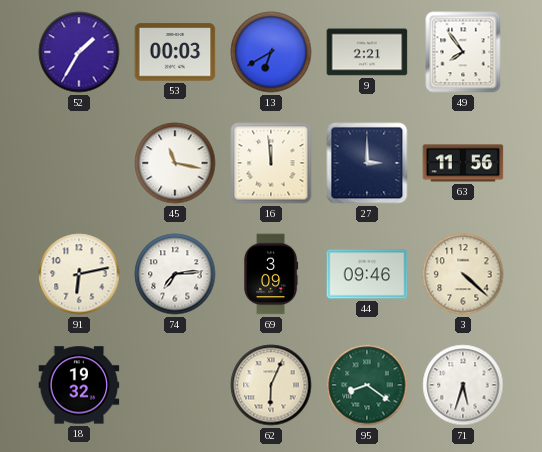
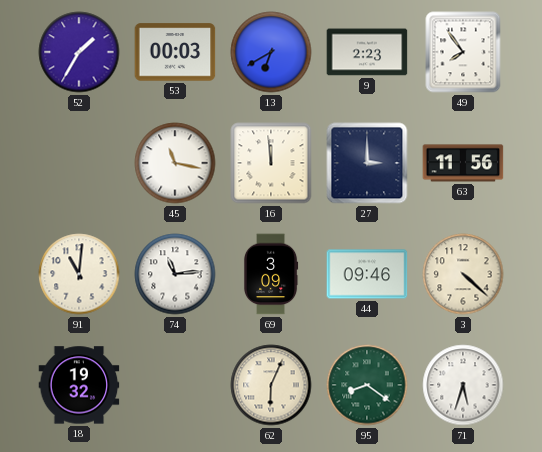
9: 2:21 -> 2:23
91: 6:13 -> 11:01
74: 7:14 -> 11:14
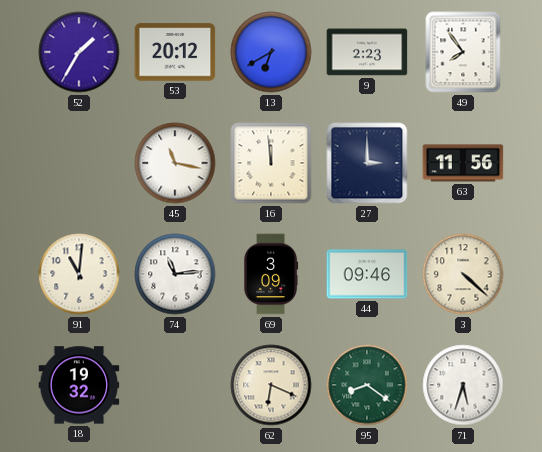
53: 00:03 -> 20:12
62: 6:04 -> 6:19
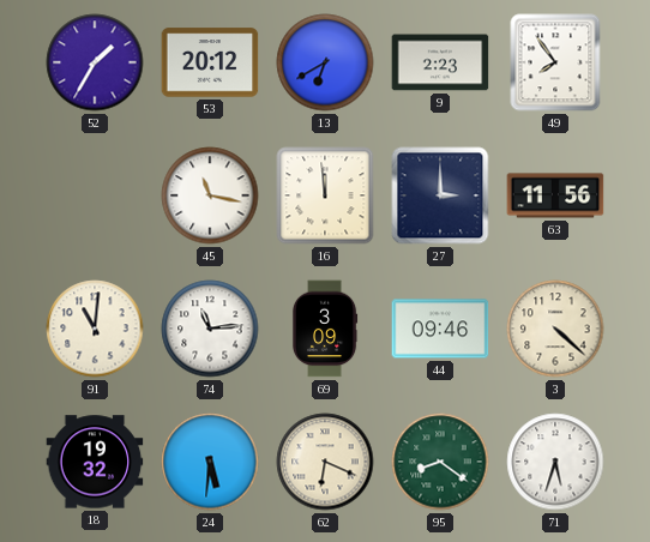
24: none -> 5:31
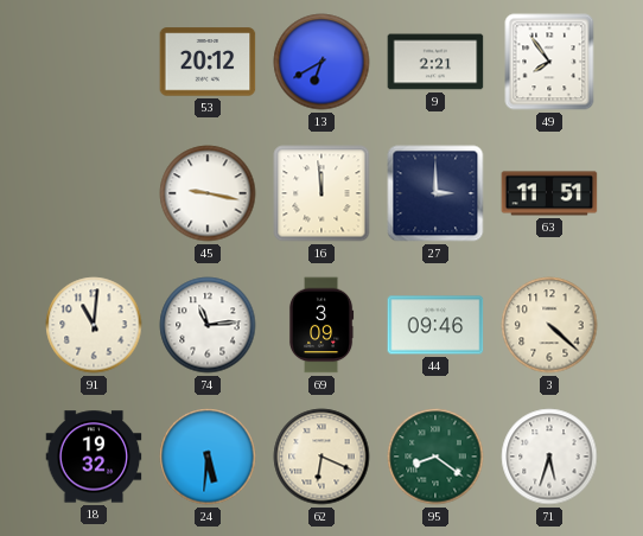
52: 1:35 -> none
9: 2:23 -> 2:21
45: 11:17 -> 9:17
63: 11:56 -> 11:51
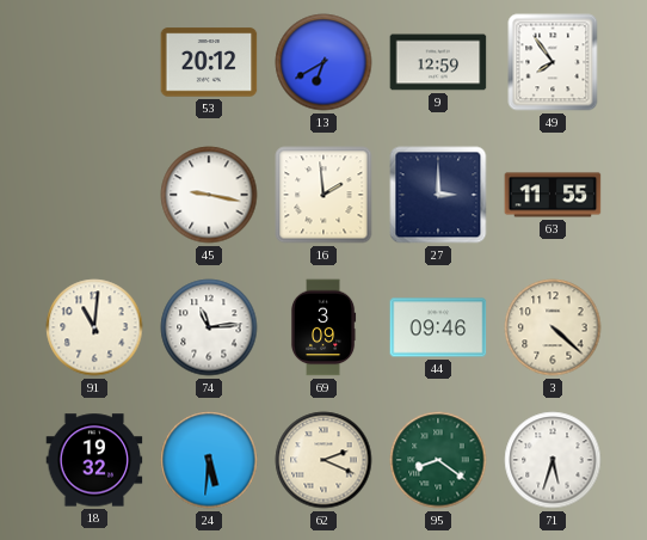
9: 2:21 -> 12:59
16: 11:59 -> 1:59
63: 11:51 -> 11:55
62: 6:19 -> 2:19
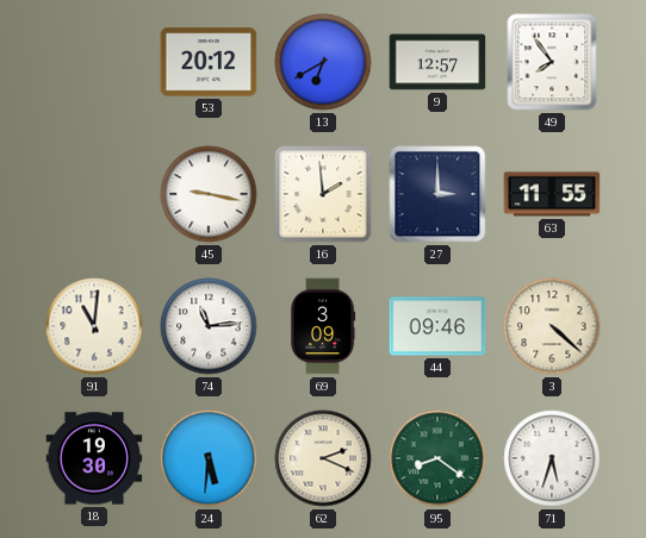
9: 12:59 -> 12:57
18: 19:32 -> 19:30
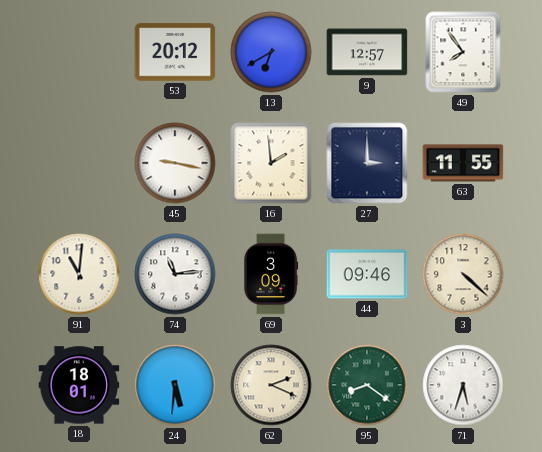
18: 19:30 -> 18:01
